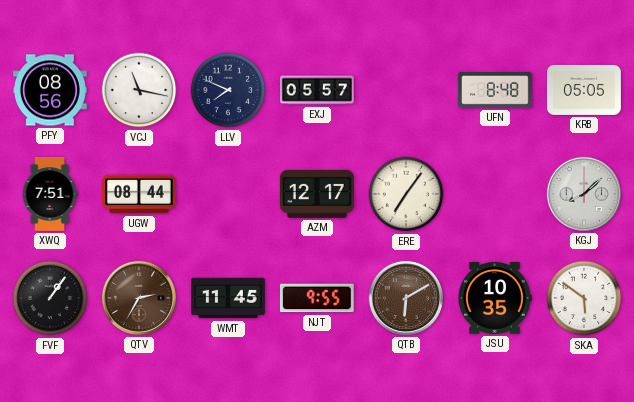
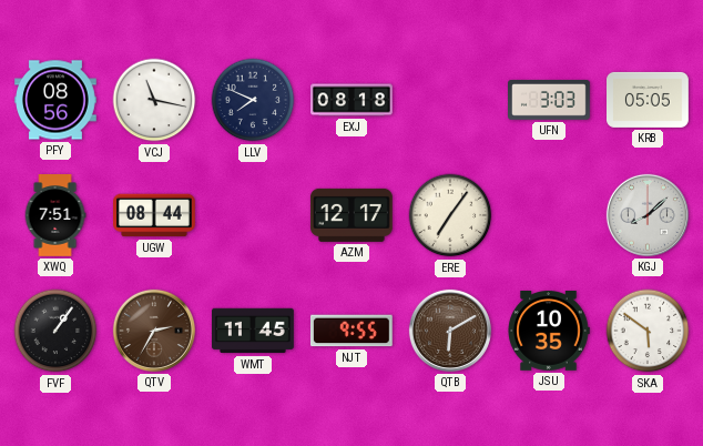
EXJ: 05:57 -> 08:18
UFN: 8:48 -> 3:03
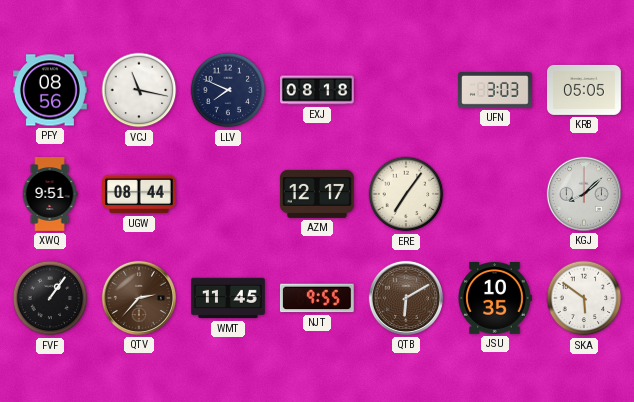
XWQ: 7:51 -> 9:51
QTV: 2:35 -> 2:37
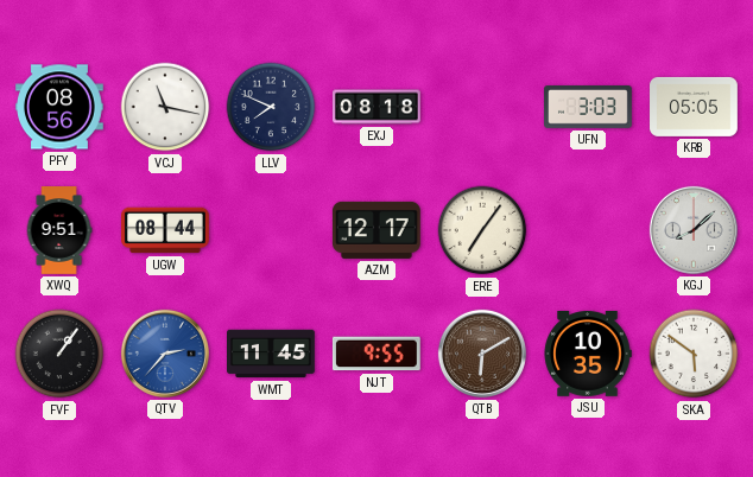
QTV dial: brown -> blue
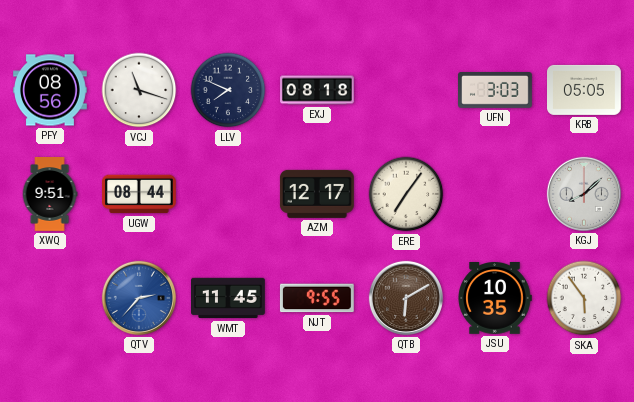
VCJ: 11:17 -> 11:18
FVF: 1:06 -> none
SKA: 5:51 -> 5:54
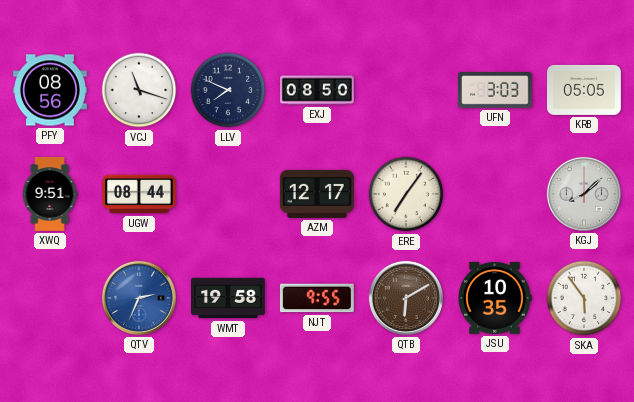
EXJ: 08:18 -> 08:50
QTV: 2:37 -> 2:34
WMT: 11:45 -> 19:58
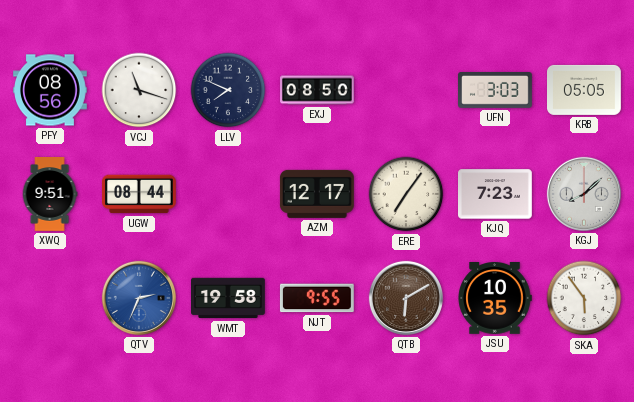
KJQ: none -> 7:23
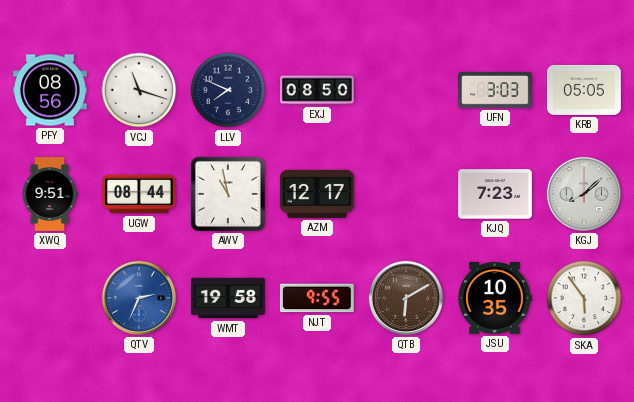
AWV: none -> 10:58
ERE: 7:06 -> none
